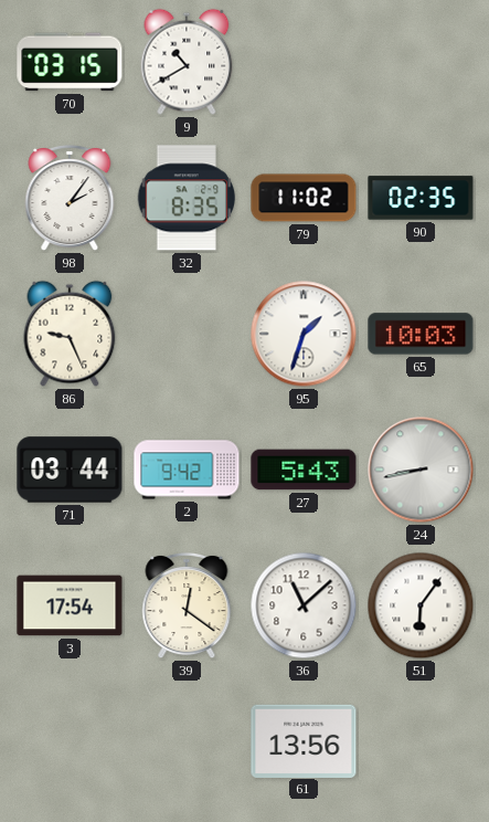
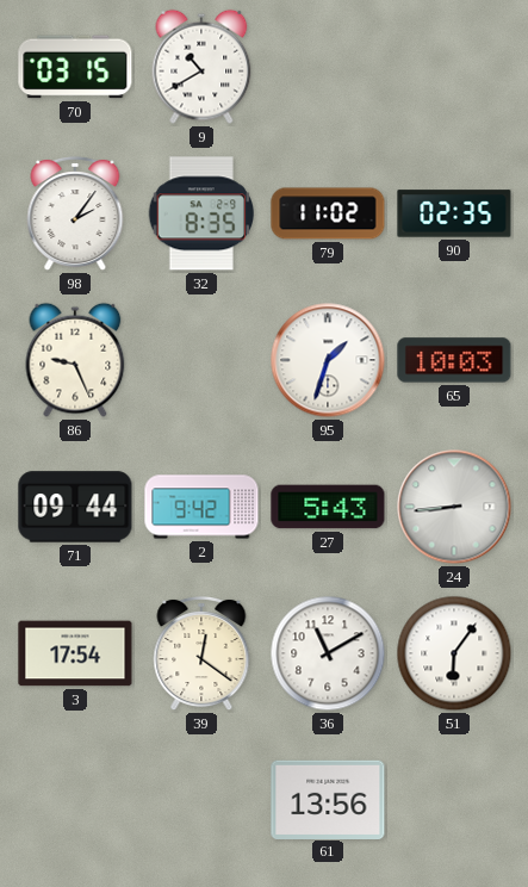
71: 03:44 -> 09:44
24: 8:43 -> 8:44
36: 11:08 -> 11:10
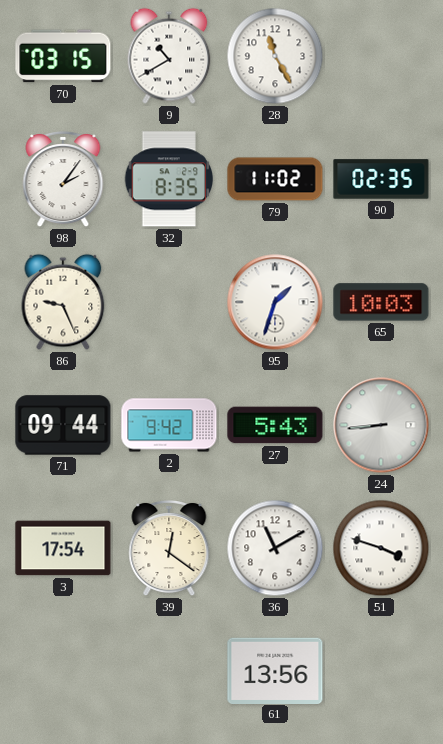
28: none -> 11:25
51: 6:06 -> 3:48
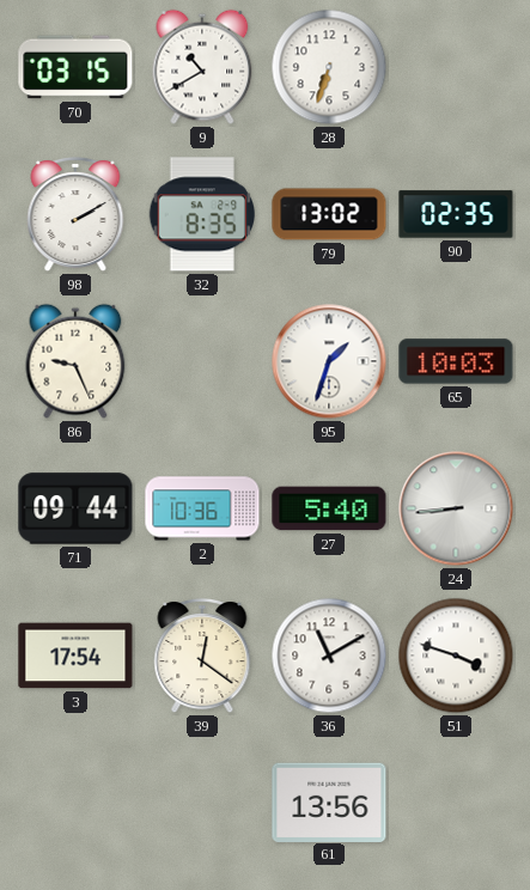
28: 11:25 -> 6:33
98: 2:06 -> 2:10
79: 11:02 -> 13:02
2: 9:42 -> 10:36
27: 5:43 -> 5:40
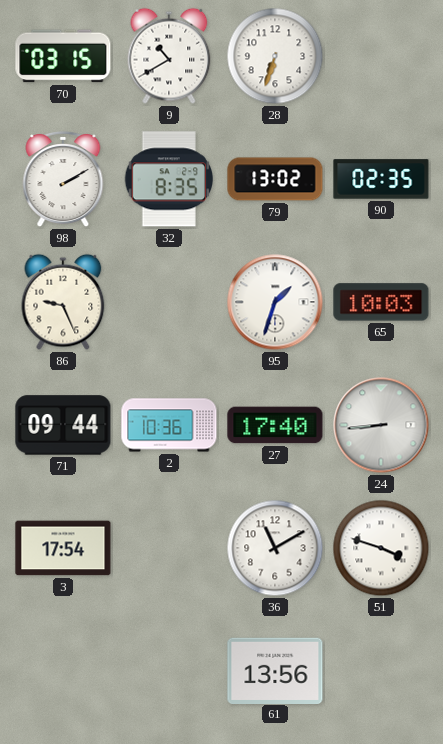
27: 5:40 -> 17:40
39: 12:21 -> none
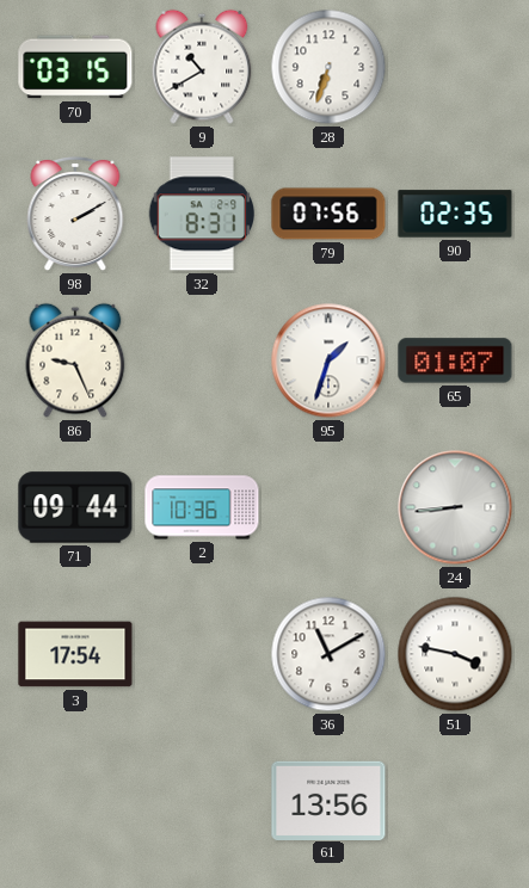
32: 8:35 -> 8:31
79: 13:02 -> 07:56
65: 10:03 -> 01:07
27: 17:40 -> none
51: 3:48 -> 3:47
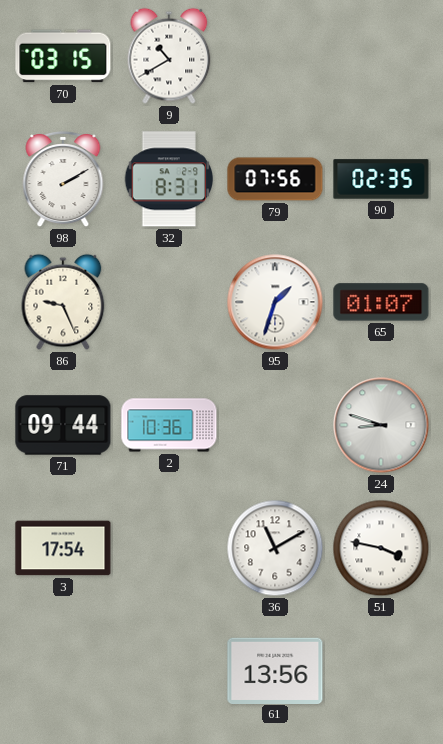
28: 6:33 -> none
24: 8:44 -> 8:48
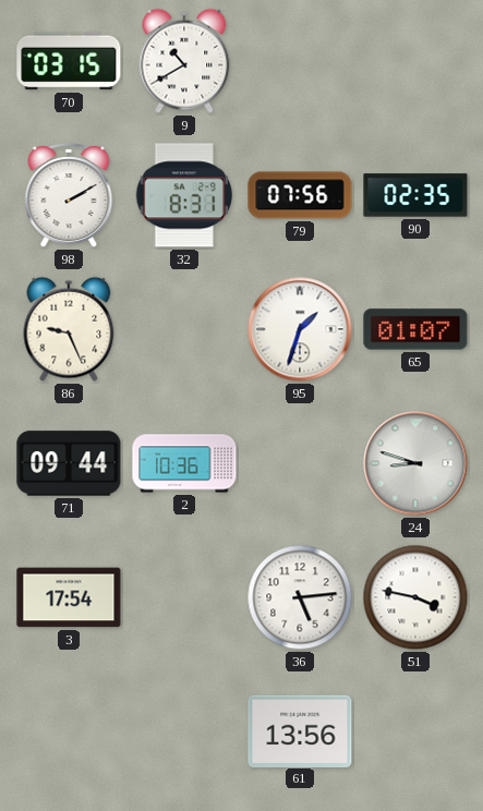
36: 11:10 -> 5:14
